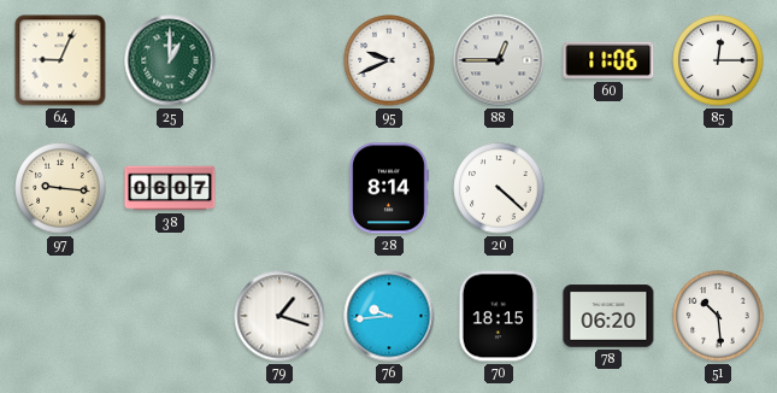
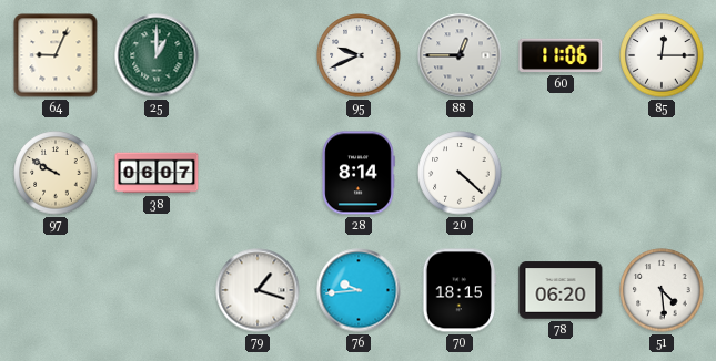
97: 9:16 -> 9:50
51: 10:29 -> 4:29
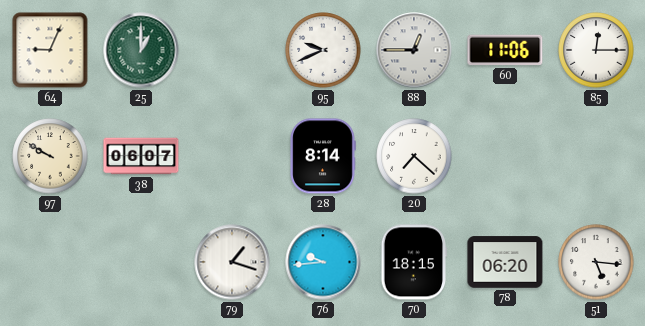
20: 4:22 -> 7:22
51: 4:29 -> 5:16
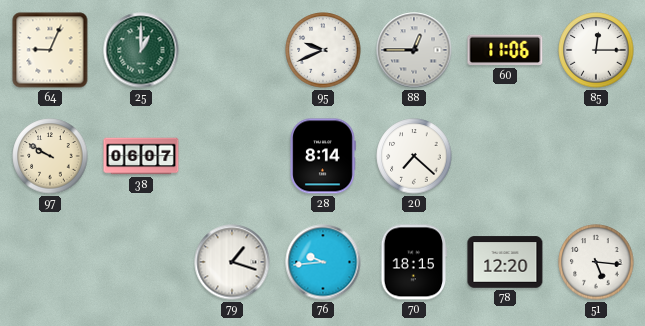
78: 06:20 -> 12:20
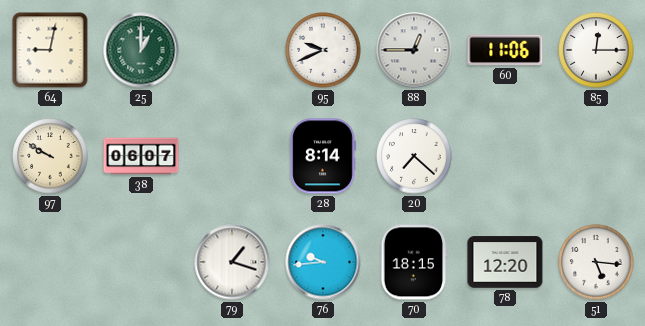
64: 9:04 -> 9:02
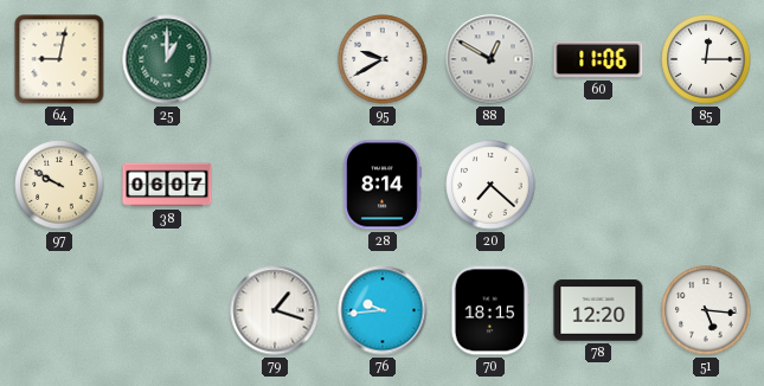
95: 9:41 -> 9:40
88: 12:45 -> 12:50
